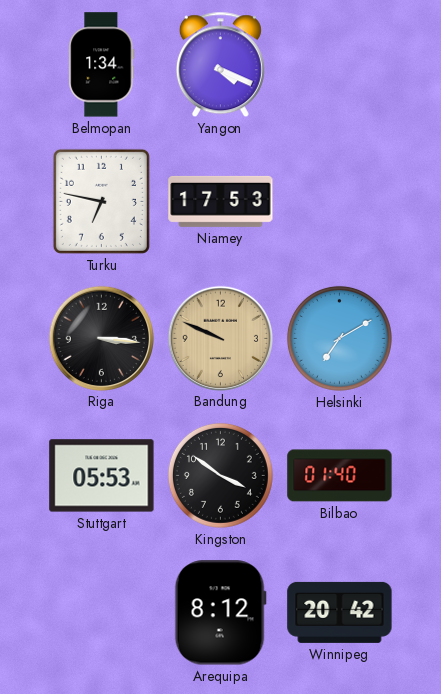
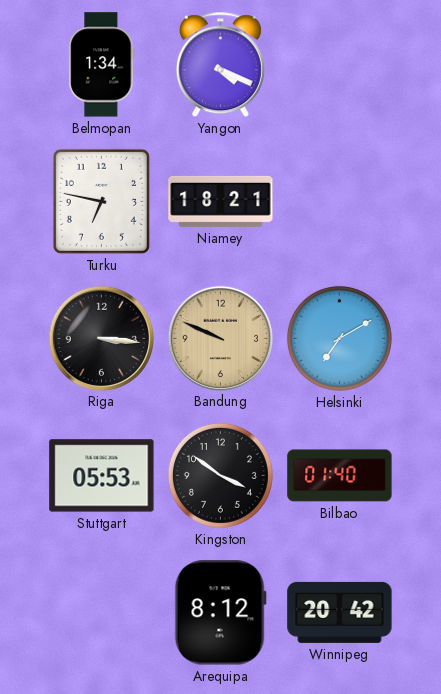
Niamey: 17:53 -> 18:21
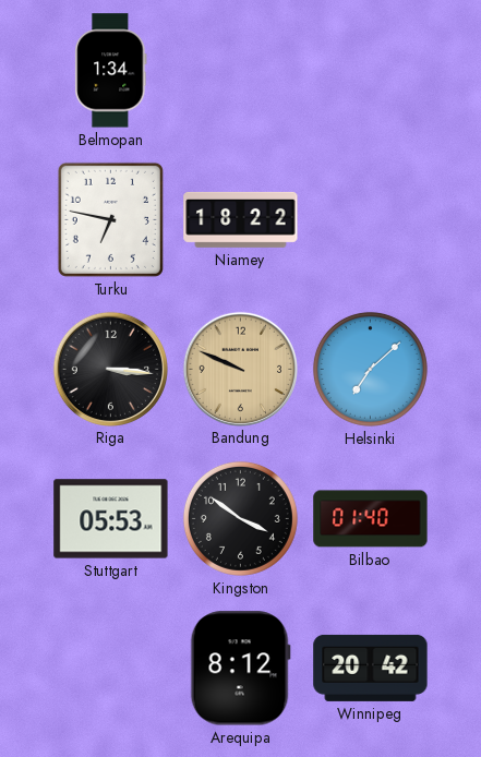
Yangon: 4:19 -> none
Niamey: 18:21 -> 18:22
Helsinki: 7:10 -> 7:08
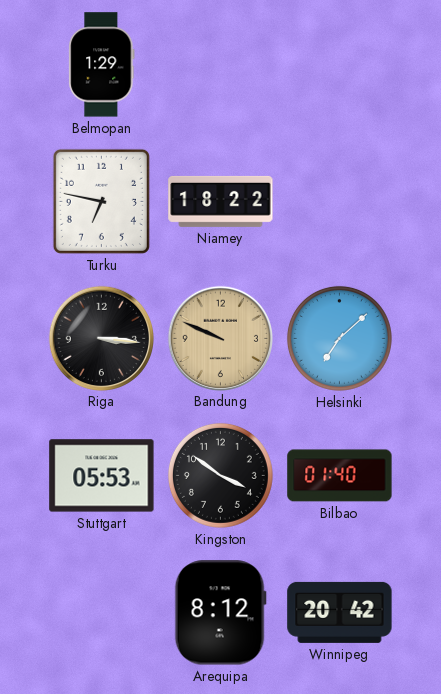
Belmopan: 1:34 -> 1:29
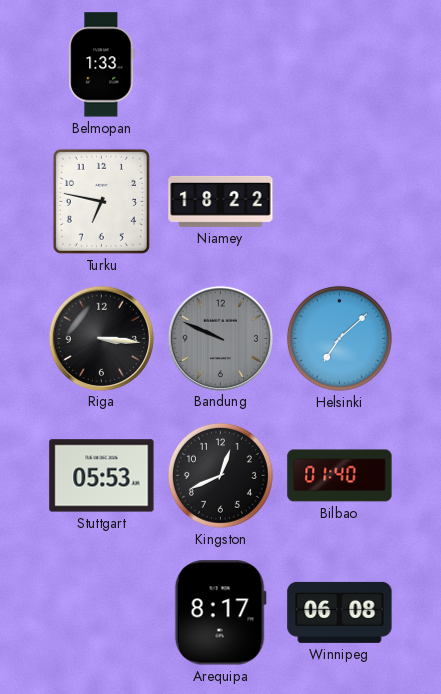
Belmopan: 1:29 -> 1:33
Bandung dial: champagne -> grey
Kingston: 3:51 -> 12:41
Arequipa: 8:12 -> 8:17
Winnipeg: 20:42 -> 06:08
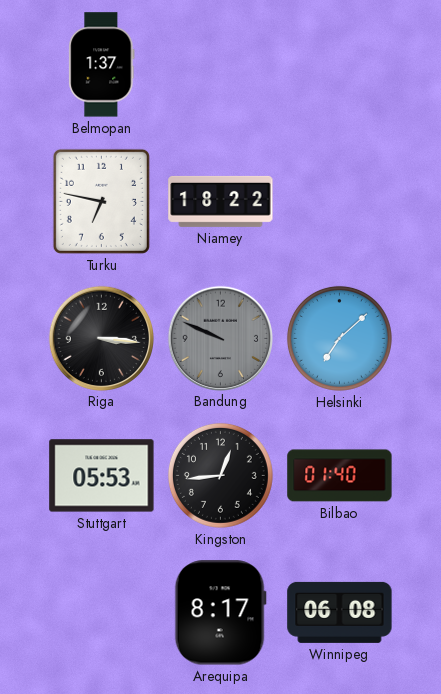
Belmopan: 1:33 -> 1:37
Kingston: 12:41 -> 12:44
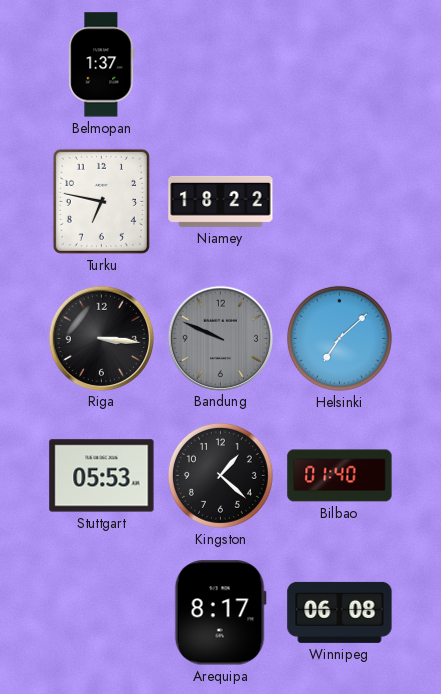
Kingston: 12:44 -> 1:22
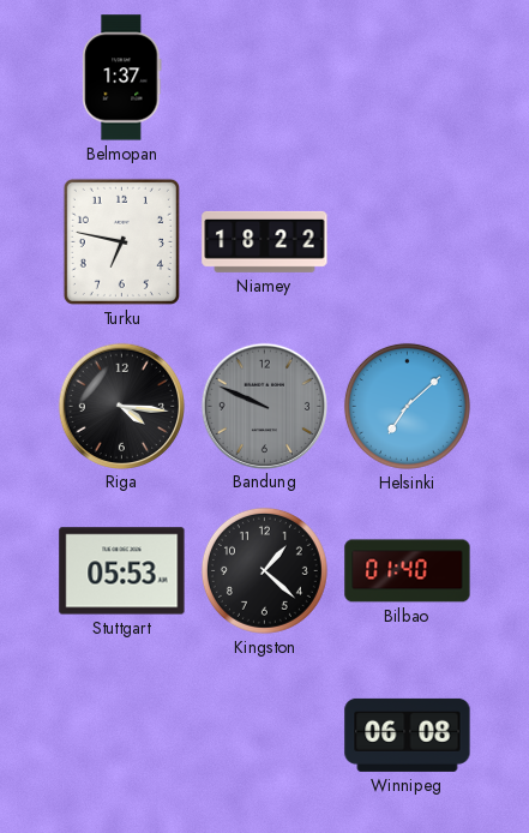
Riga: 3:16 -> 4:16
Arequipa: 8:17 -> none
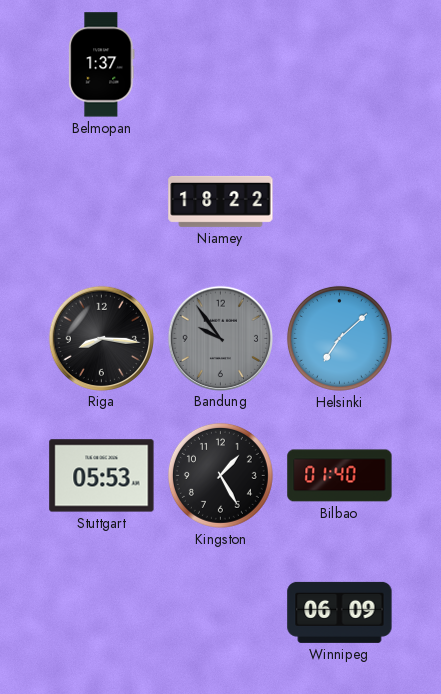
Turku: 6:47 -> none
Riga: 4:16 -> 8:16
Bandung: 9:49 -> 9:54
Kingston: 1:22 -> 1:25
Winnipeg: 06:08 -> 06:09
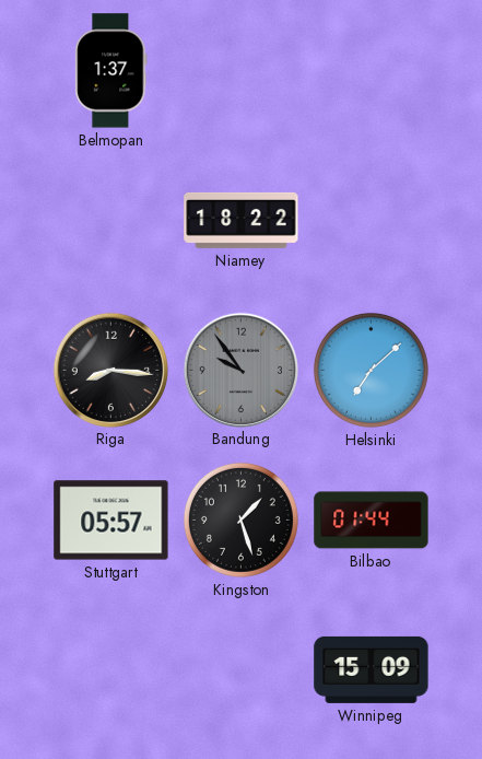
Stuttgart: 05:53 -> 05:57
Kingston: 1:25 -> 1:27
Bilbao: 01:40 -> 01:44
Winnipeg: 06:09 -> 15:09
